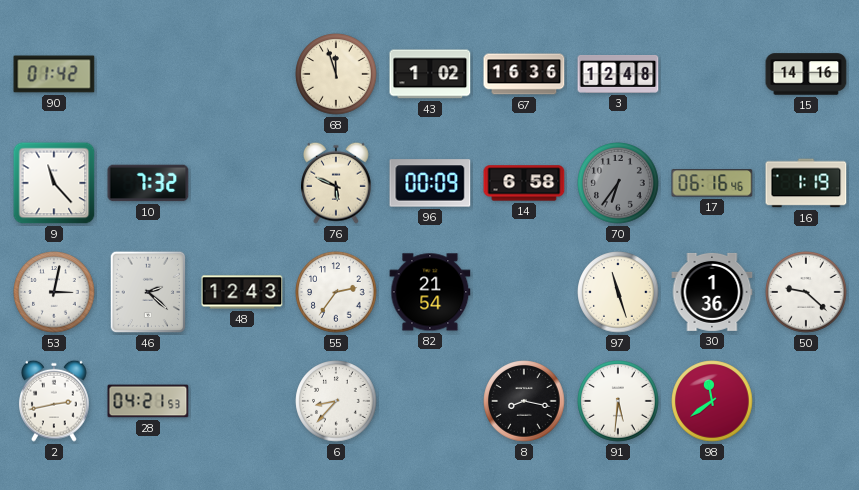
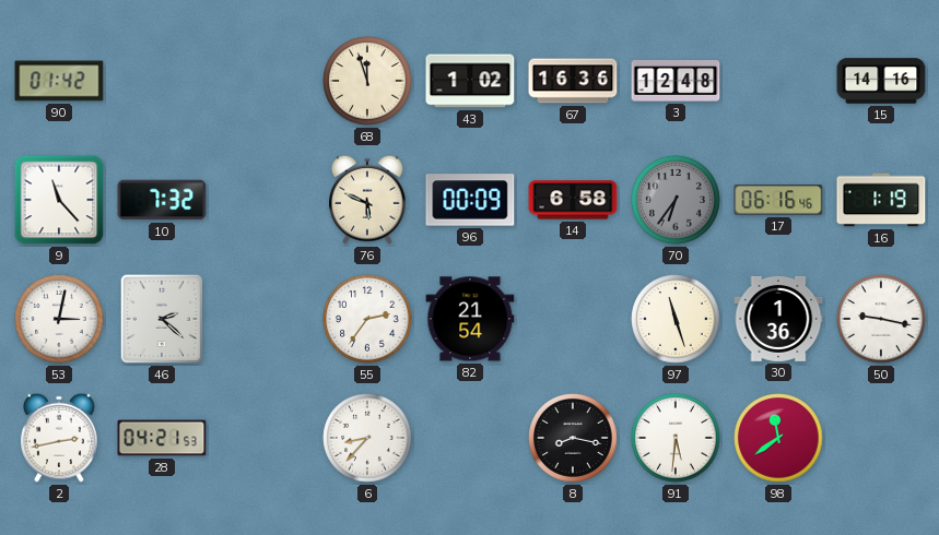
48: 12:43 -> none
50: 9:22 -> 9:17
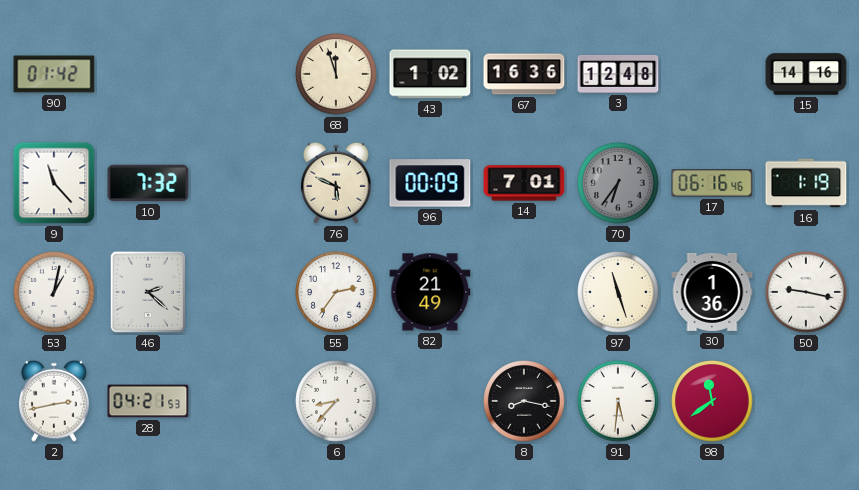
14: 6:58 -> 7:01
53: 3:02 -> 1:02
82: 21:54 -> 21:49
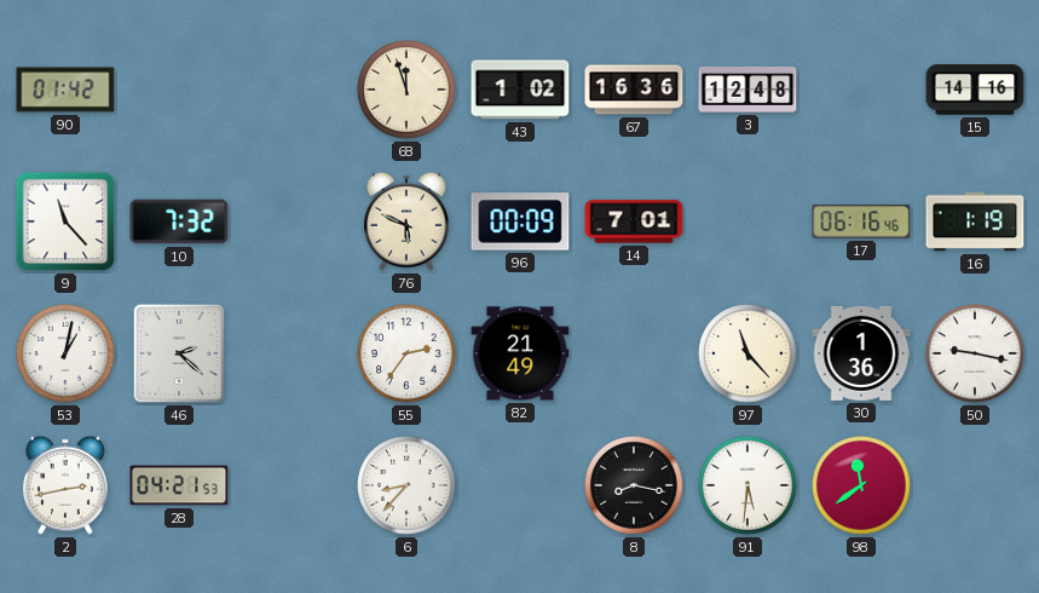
70: 6:36 -> none
97: 11:27 -> 11:23
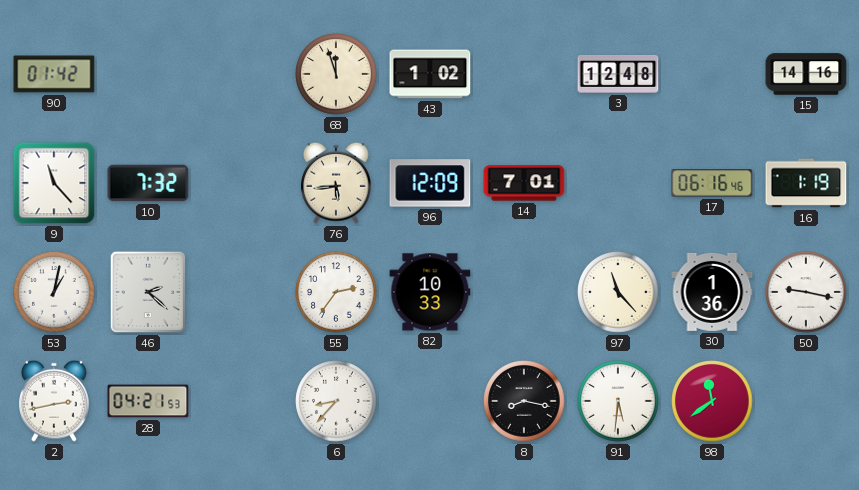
67: 16:36 -> none
76: 5:49 -> 5:44
96: 00:09 -> 12:09
82: 21:49 -> 10:33
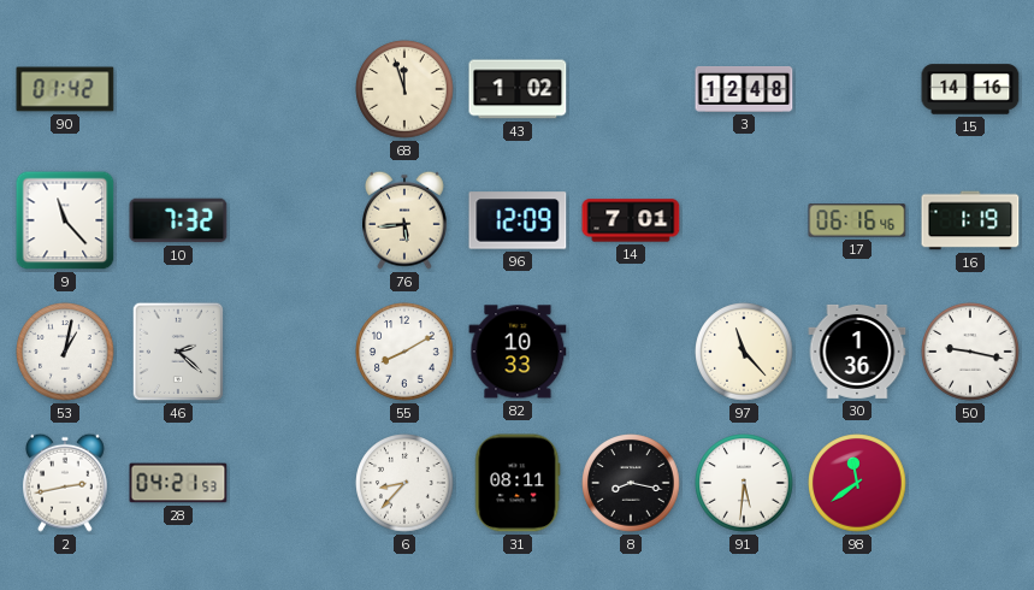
55: 2:36 -> 8:10
31: none -> 08:11
